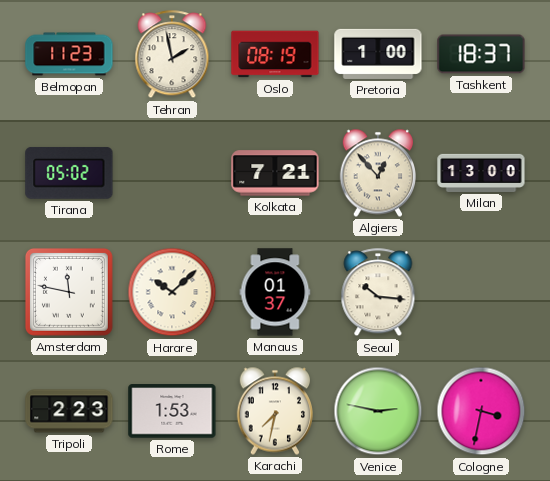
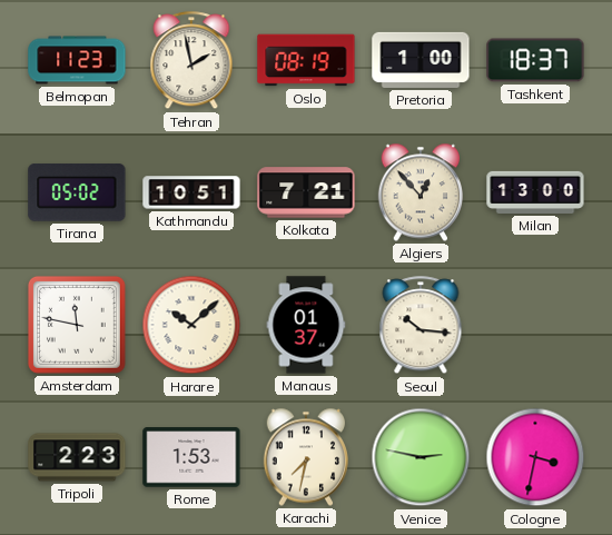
Kathmandu: none -> 10:51
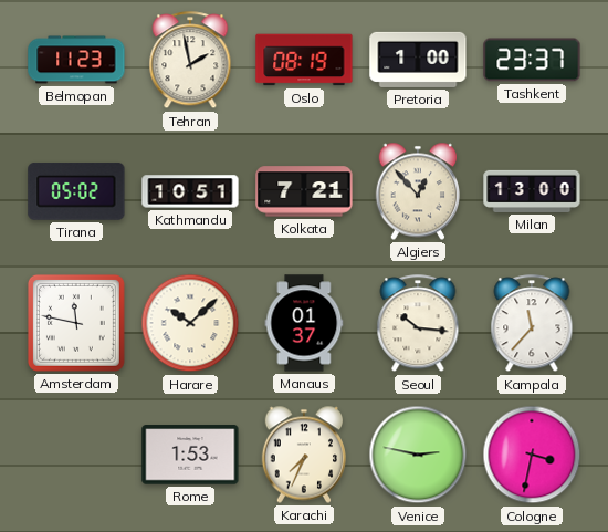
Tashkent: 18:37 -> 23:37
Kampala: none -> 11:37
Tripoli: 2:23 -> none
Karachi: 7:32 -> 7:34
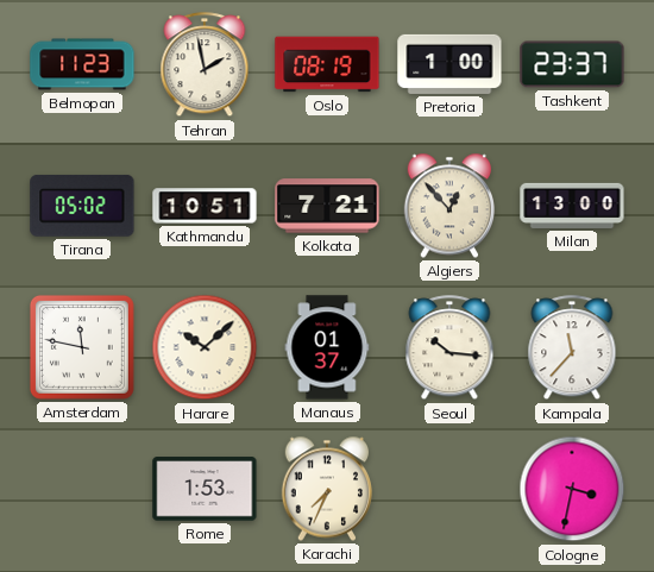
Venice: 2:47 -> none
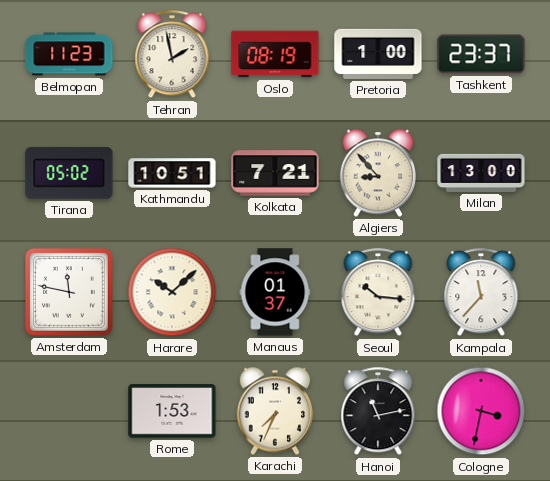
Algiers: 12:53 -> 8:53
Hanoi: none -> 11:13
